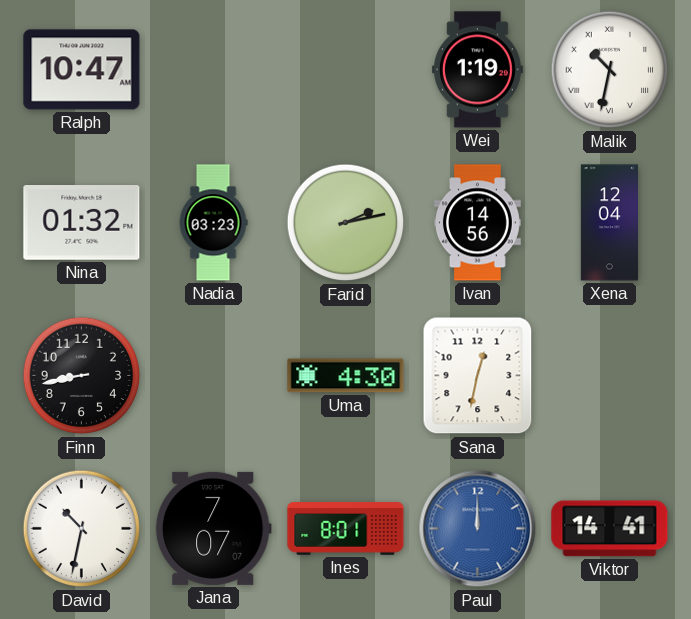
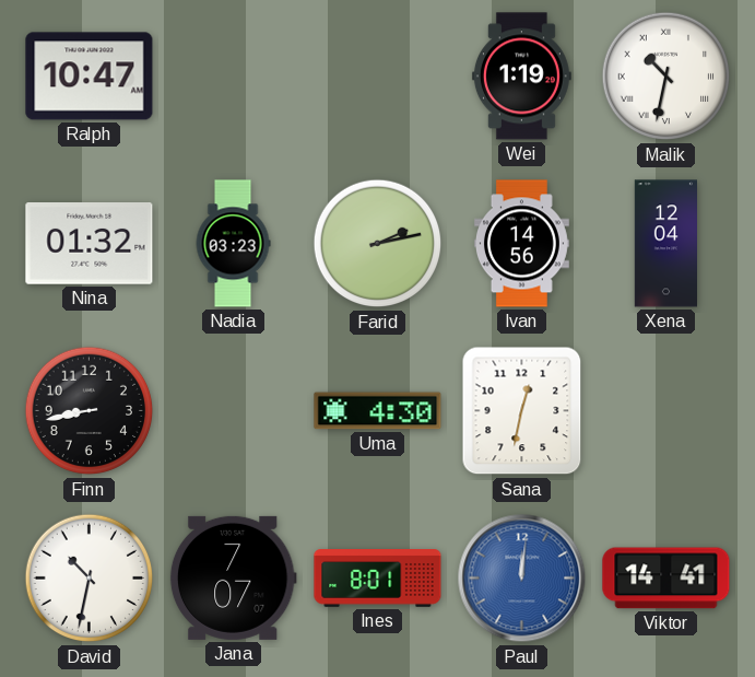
Paul: 12:00 -> 12:01
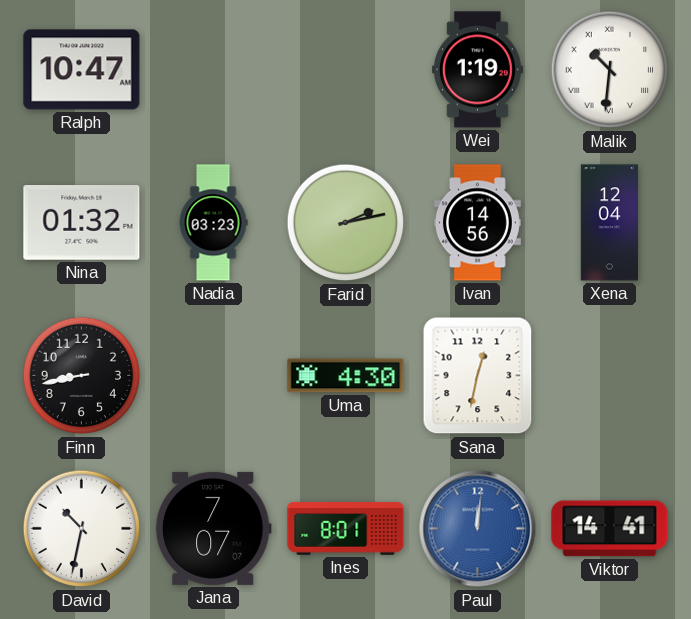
Malik: 10:32 -> 10:31
